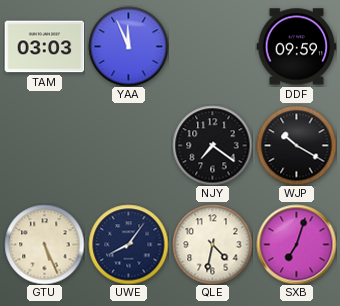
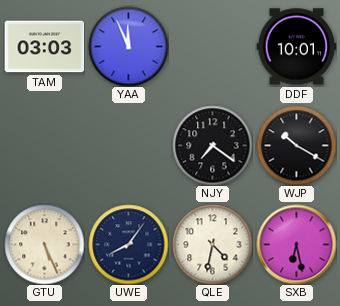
DDF: 09:59 -> 10:01
SXB: 7:03 -> 6:28
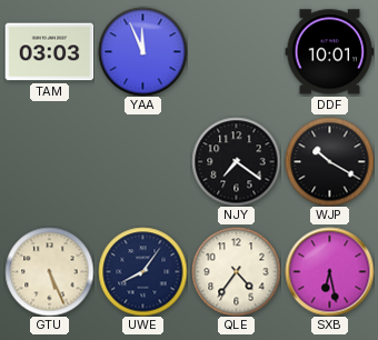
QLE: 4:32 -> 4:36
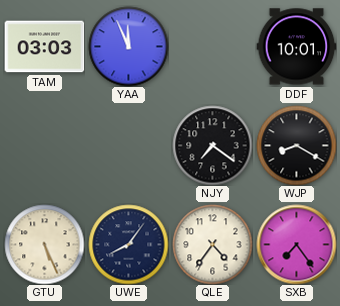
WJP: 10:20 -> 8:20
SXB: 6:28 -> 7:24
